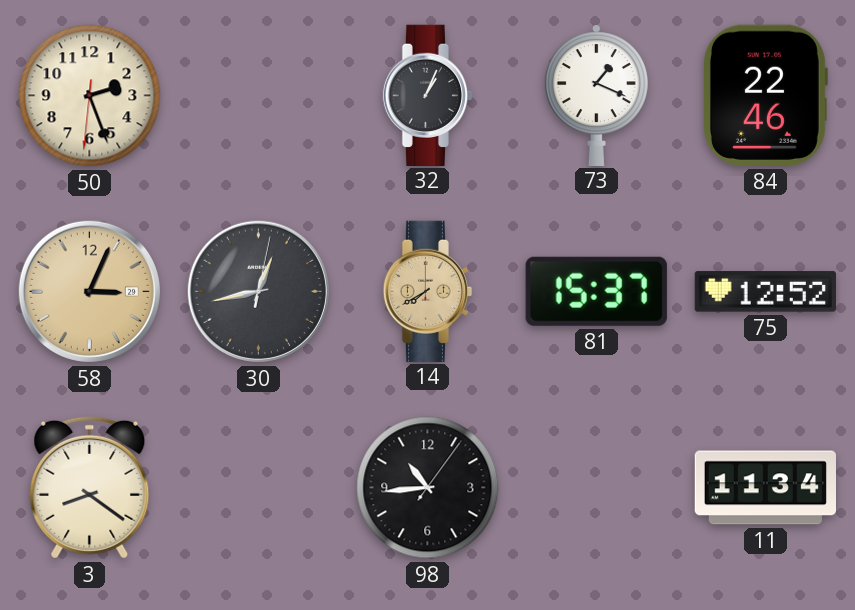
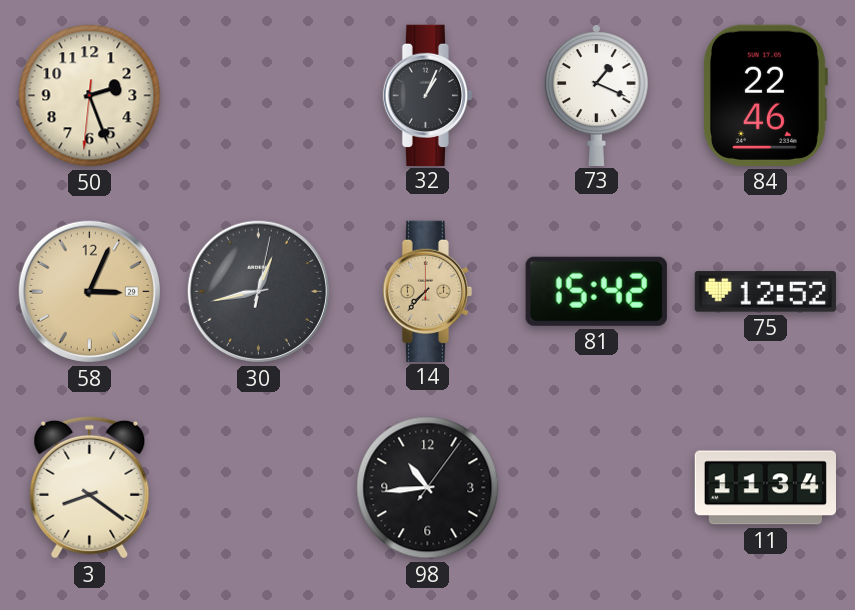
14: 7:40 -> 7:37
81: 15:37 -> 15:42
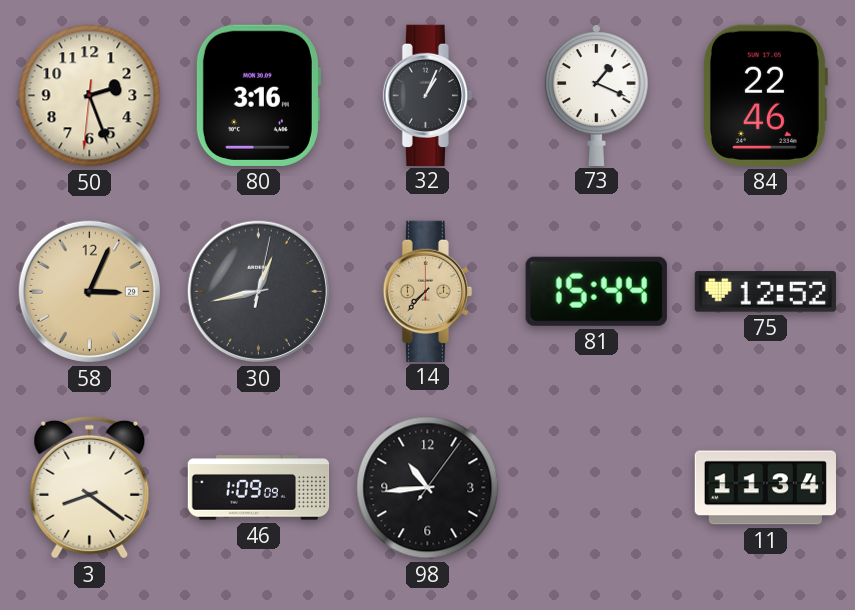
80: none -> 3:16
81: 15:42 -> 15:44
46: none -> 1:09
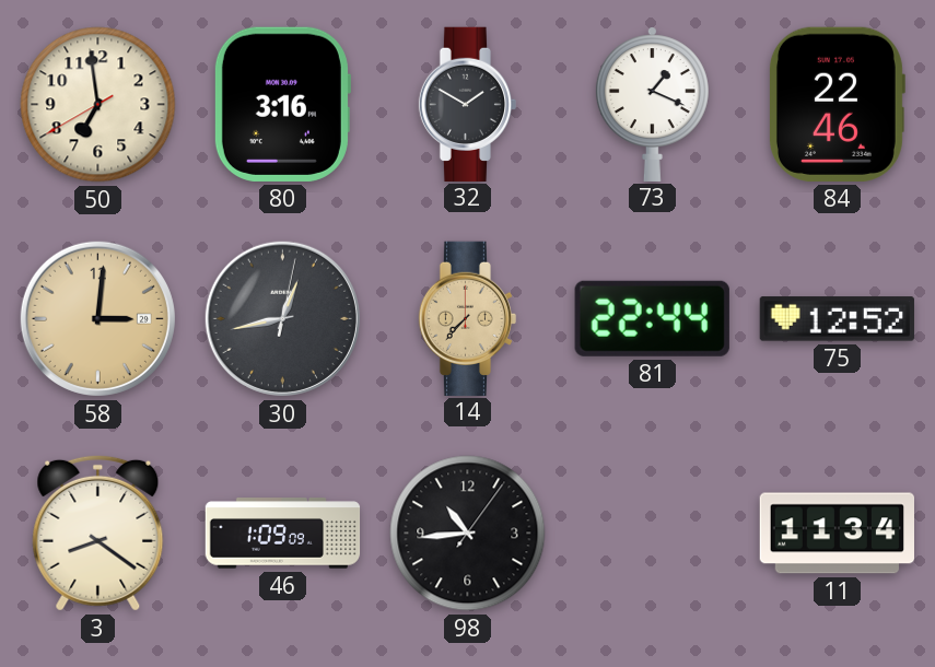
50: 2:26 -> 6:58
32: 1:04 -> 1:50
58: 3:04 -> 3:01
81: 15:44 -> 22:44
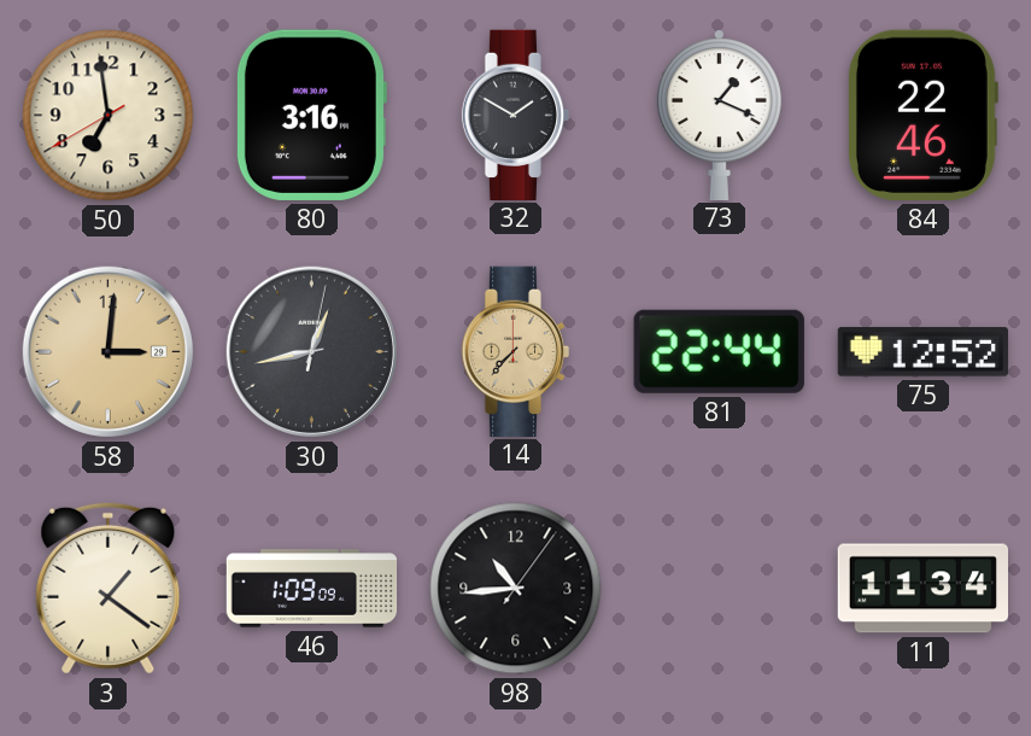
3: 8:21 -> 1:21
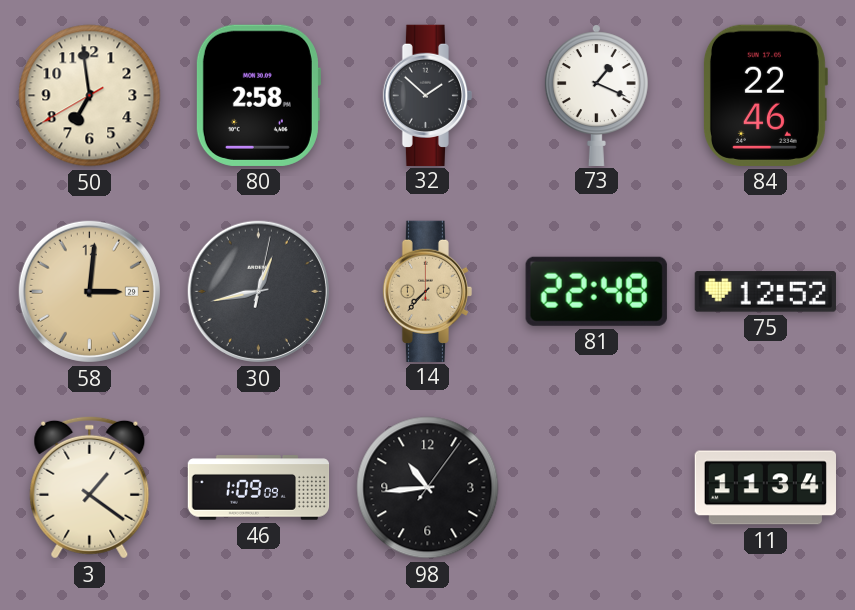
80: 3:16 -> 2:58
32: 1:50 -> 1:52
81: 22:44 -> 22:48
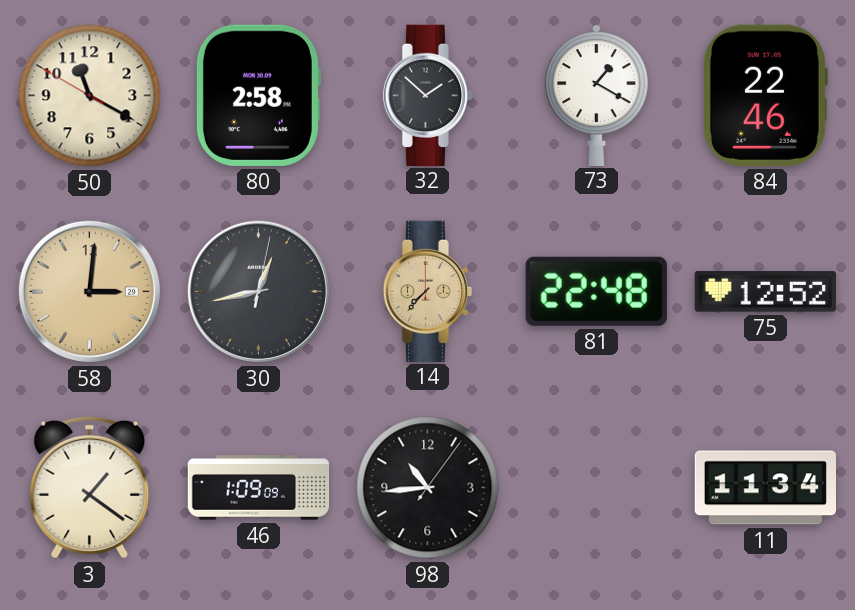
50: 6:58 -> 11:19
73: 1:19 -> 1:20
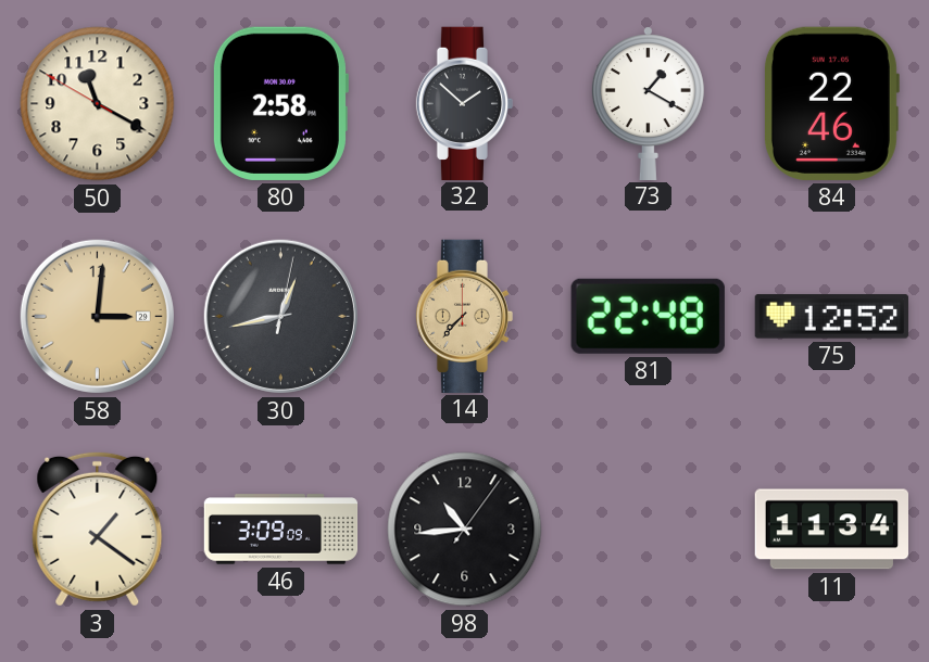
46: 1:09 -> 3:09
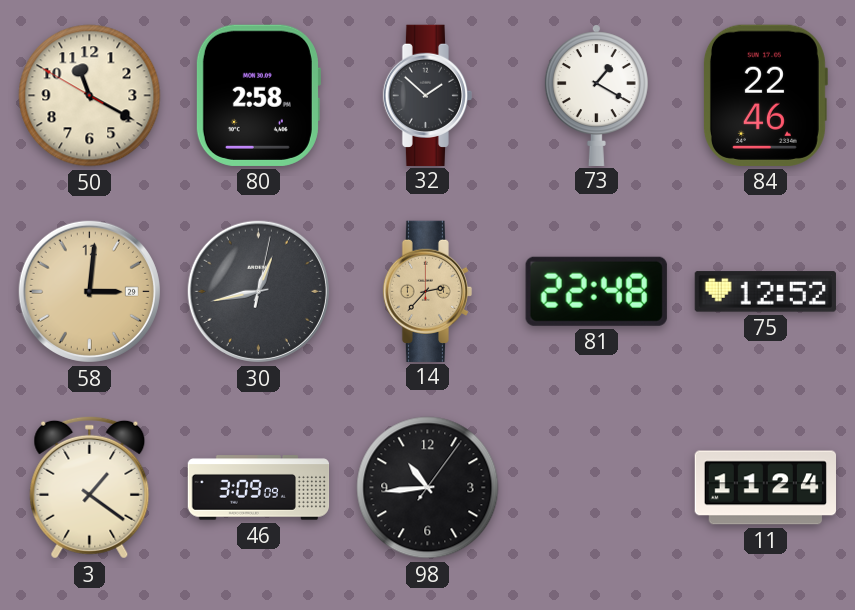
14: 7:37 -> 2:37
11: 11:34 -> 11:24
